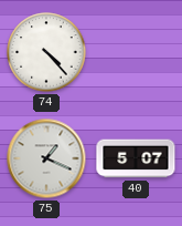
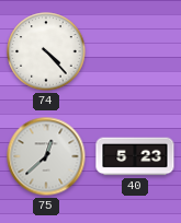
75: 1:19 -> 12:38
40: 5:07 -> 5:23
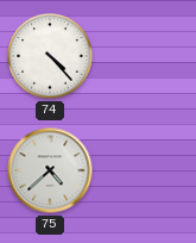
75: 12:38 -> 4:38
40: 5:23 -> none
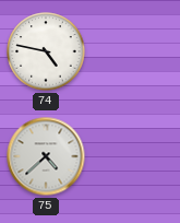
74: 4:23 -> 4:47
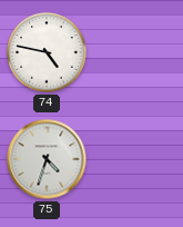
75: 4:38 -> 4:33
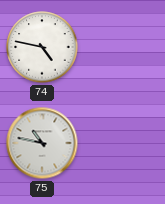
75: 4:33 -> 10:47
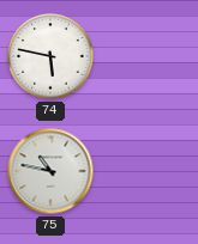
74: 4:47 -> 5:47
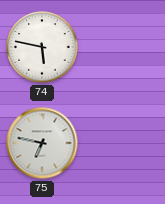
75: 10:47 -> 6:47
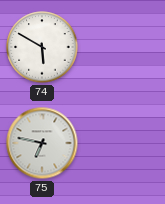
74: 5:47 -> 5:50
